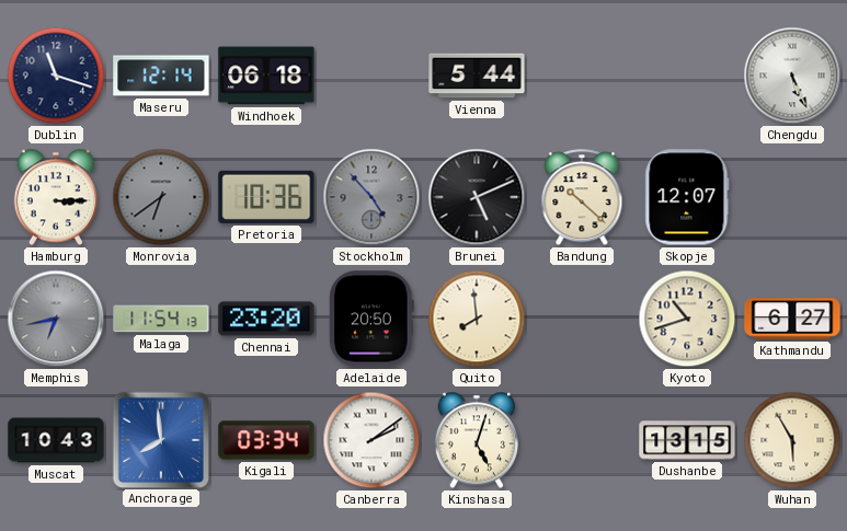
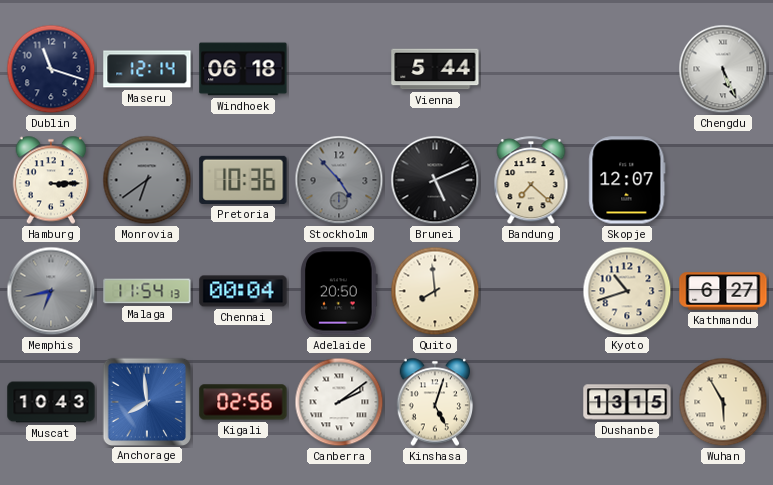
Bandung: 10:22 -> 7:22
Chennai: 23:20 -> 00:04
Kigali: 03:34 -> 02:56
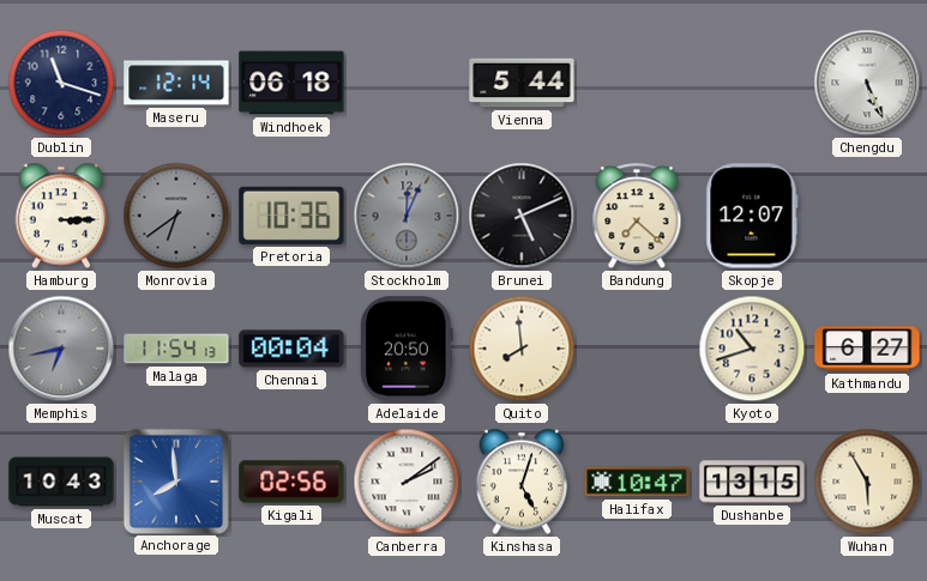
Stockholm: 4:53 -> 12:04
Halifax: none -> 10:47
